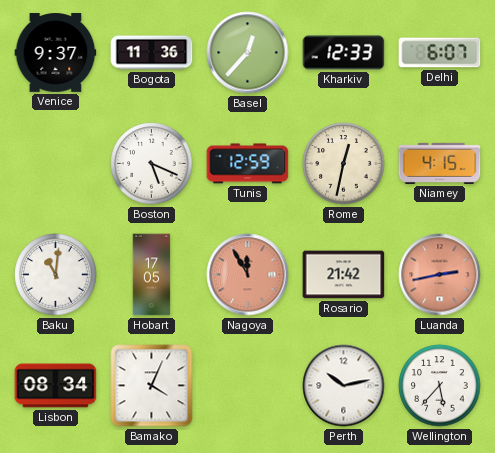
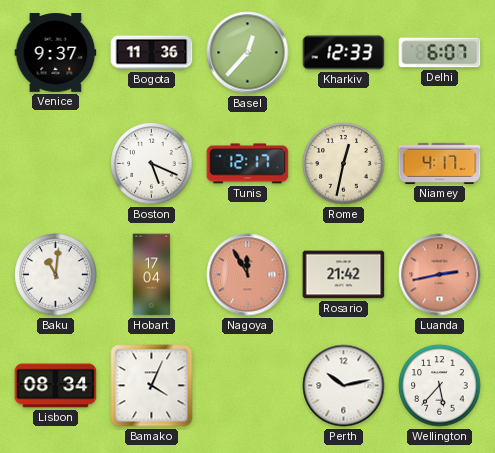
Tunis: 12:59 -> 12:17
Niamey: 4:15 -> 4:17
Hobart: 17:05 -> 17:04
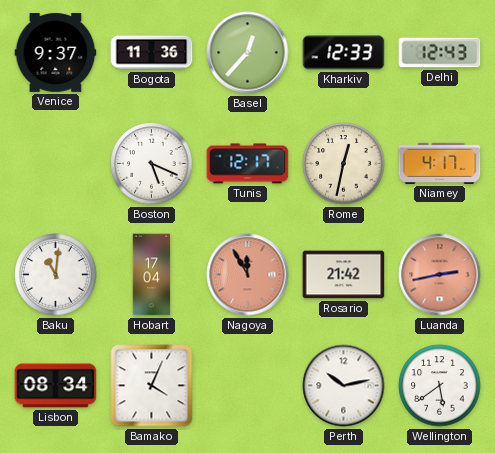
Delhi: 6:07 -> 12:43
Wellington: 5:37 -> 5:39
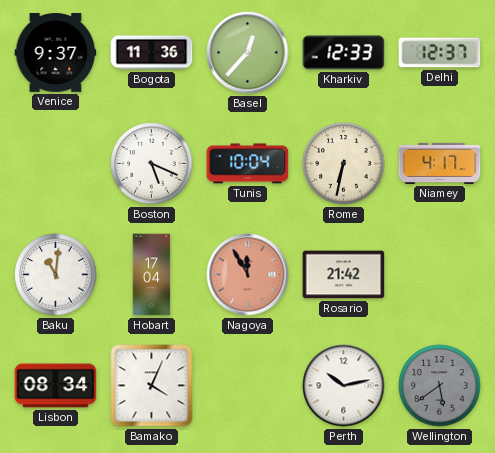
Delhi: 12:43 -> 12:37
Tunis: 12:17 -> 10:04
Rome: 12:32 -> 6:32
Luanda: 2:43 -> none
Wellington dial: white -> grey
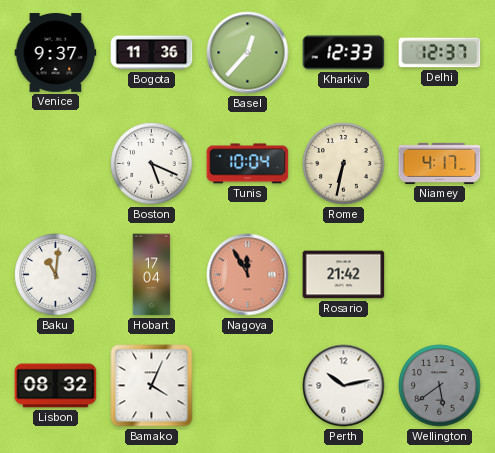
Lisbon: 08:34 -> 08:32
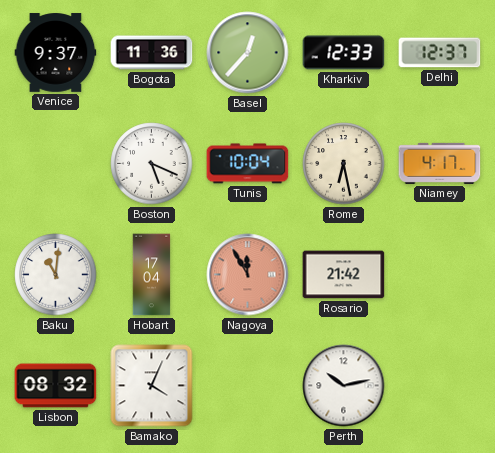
Rome: 6:32 -> 6:28
Wellington: 5:39 -> none
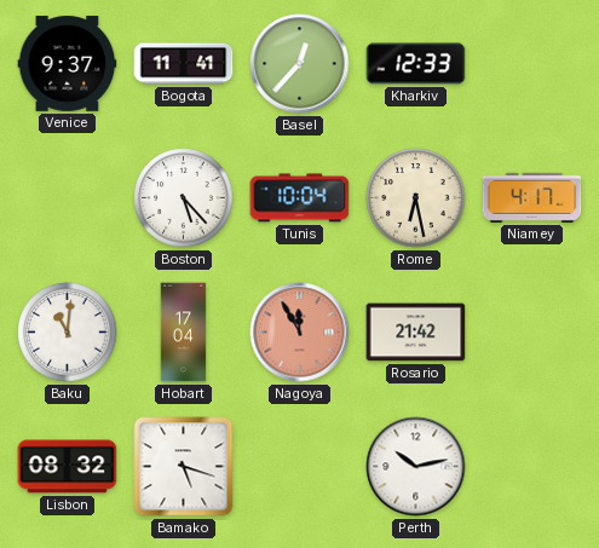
Bogota: 11:36 -> 11:41
Delhi: 12:37 -> none
Boston: 5:19 -> 5:23
Bamako: 4:04 -> 5:18
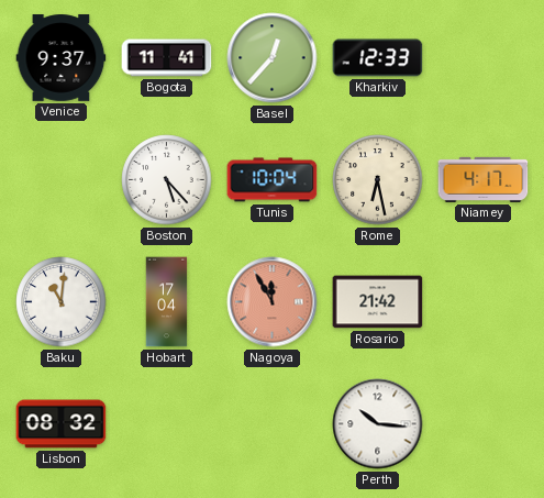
Bamako: 5:18 -> none
Perth: 10:13 -> 10:16
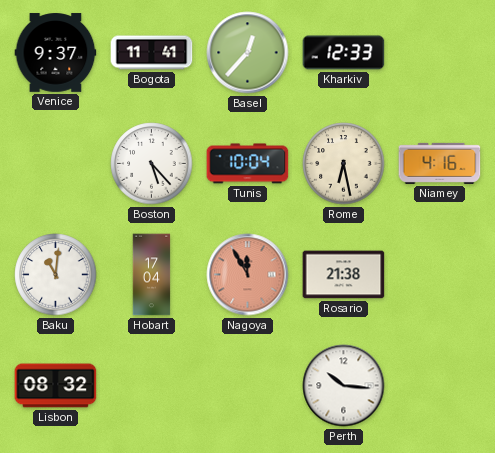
Niamey: 4:17 -> 4:16
Rosario: 21:42 -> 21:38
